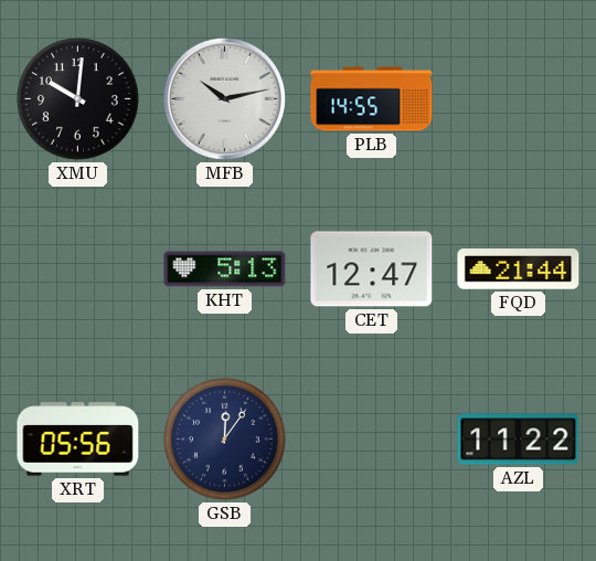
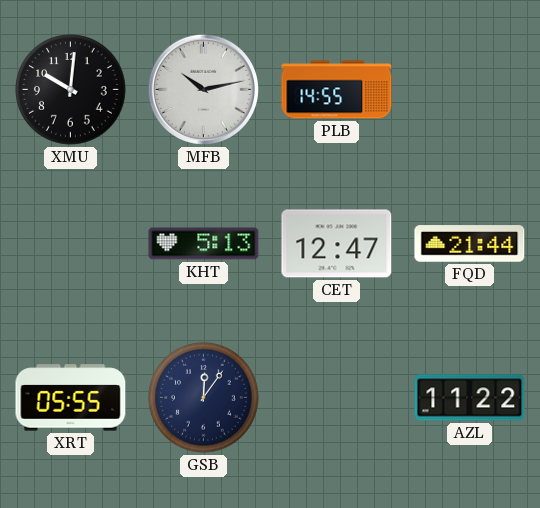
XRT: 05:56 -> 05:55
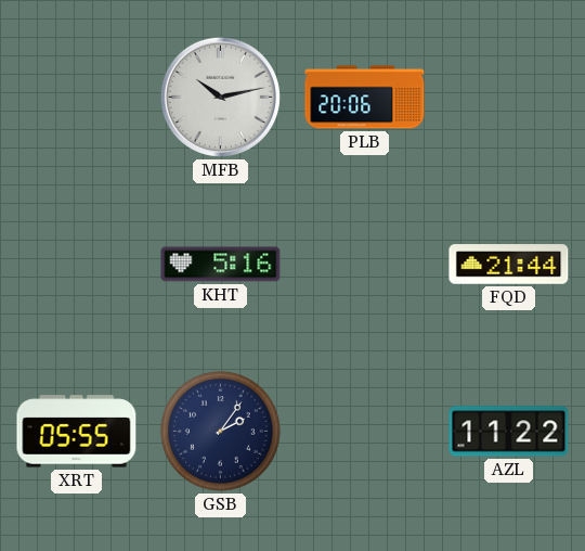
XMU: 10:01 -> none
PLB: 14:55 -> 20:06
KHT: 5:13 -> 5:16
CET: 12:47 -> none
GSB: 12:06 -> 2:06
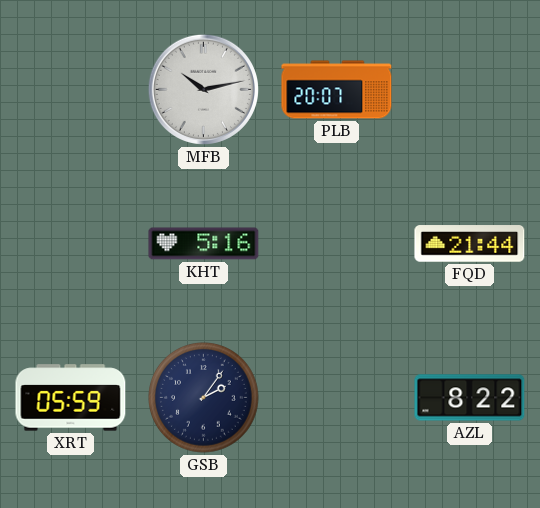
PLB: 20:06 -> 20:07
XRT: 05:55 -> 05:59
AZL: 11:22 -> 8:22
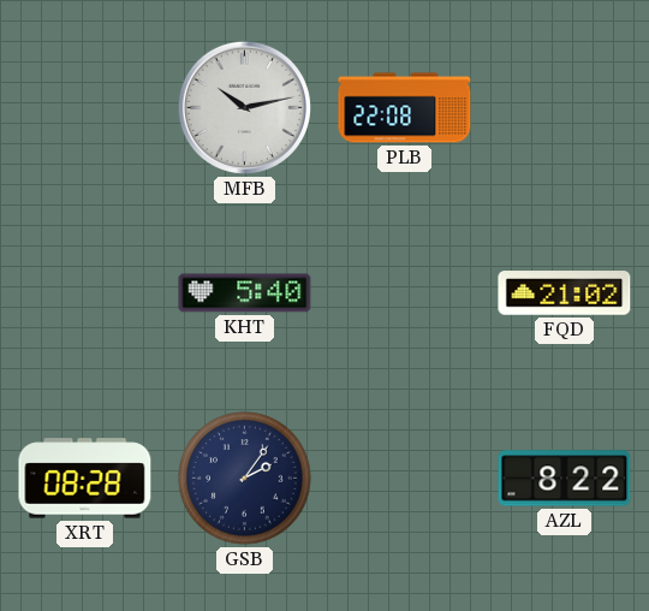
PLB: 20:07 -> 22:08
KHT: 5:16 -> 5:40
FQD: 21:44 -> 21:02
XRT: 05:59 -> 08:28
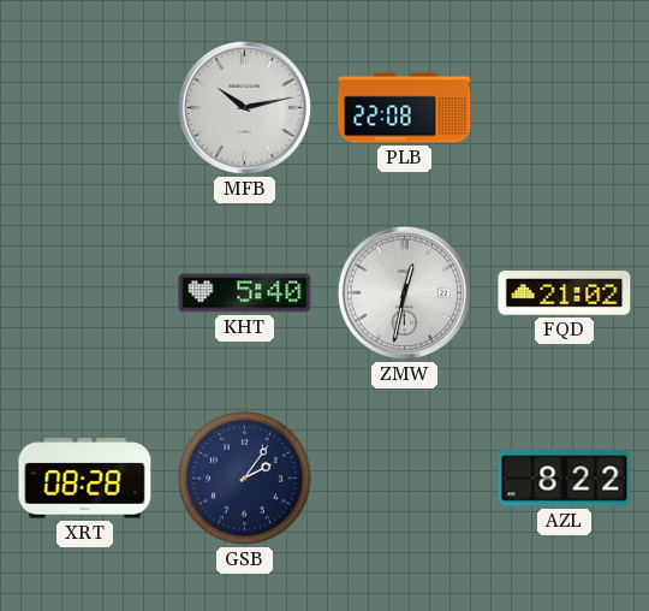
ZMW: none -> 12:32
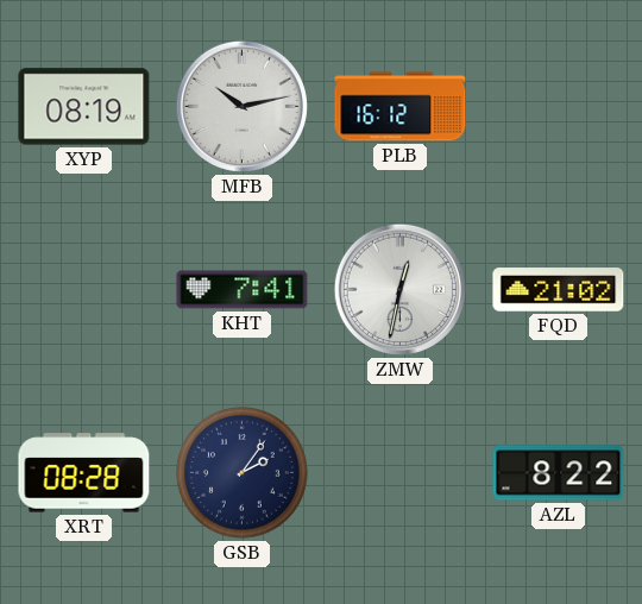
XYP: none -> 08:19
PLB: 22:08 -> 16:12
KHT: 5:40 -> 7:41
